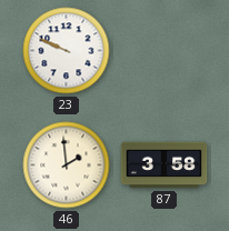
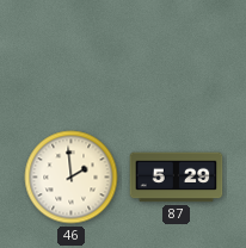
23: 9:49 -> none
87: 3:58 -> 5:29
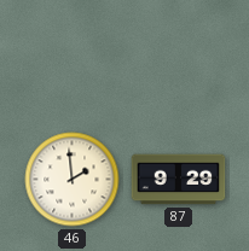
87: 5:29 -> 9:29
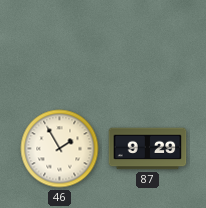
46: 1:59 -> 1:55
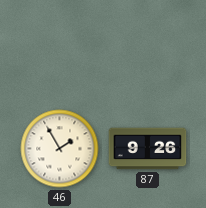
87: 9:29 -> 9:26
